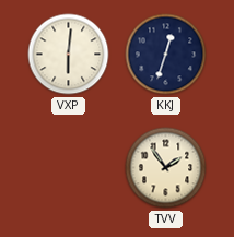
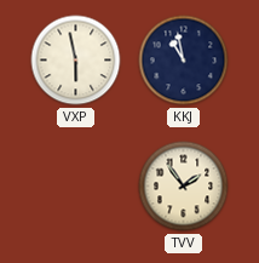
VXP: 6:01 -> 5:58
KKJ: 12:33 -> 10:58
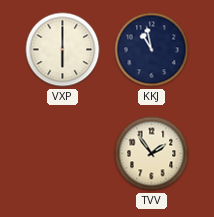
VXP: 5:58 -> 6:00
